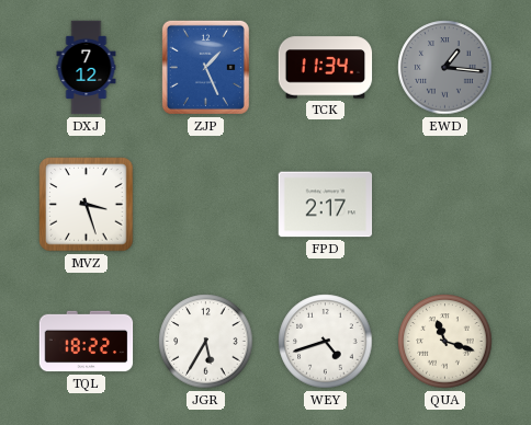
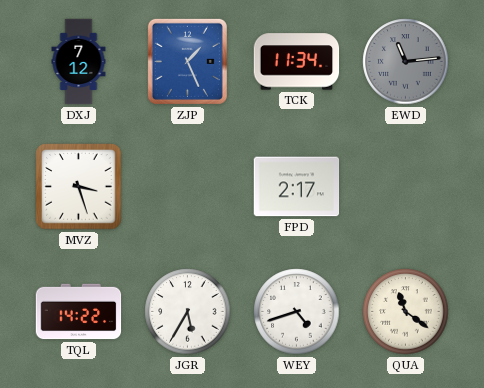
EWD: 1:16 -> 11:14
TQL: 18:22 -> 14:22
QUA: 11:18 -> 11:21
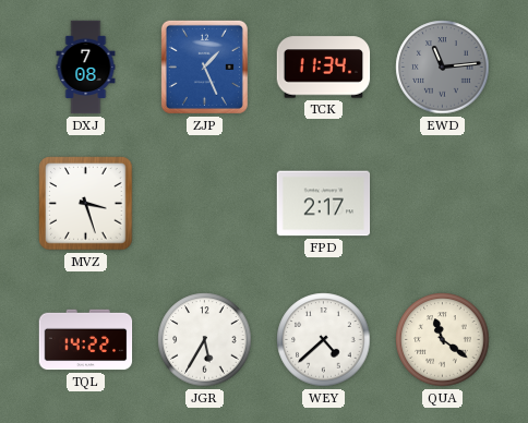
DXJ: 7:12 -> 7:08
WEY: 4:42 -> 4:38
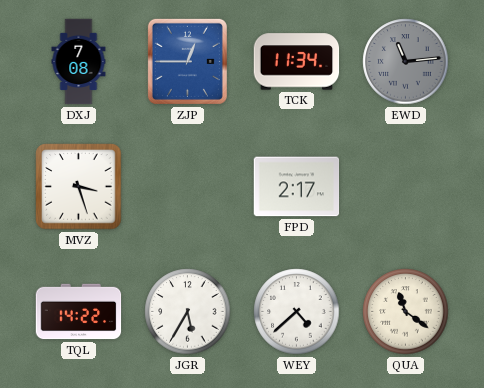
ZJP: 1:26 -> 12:45
